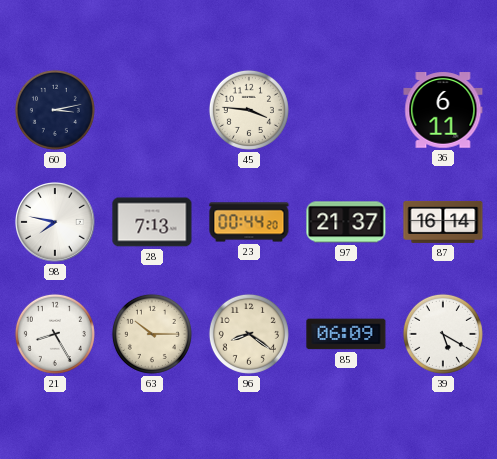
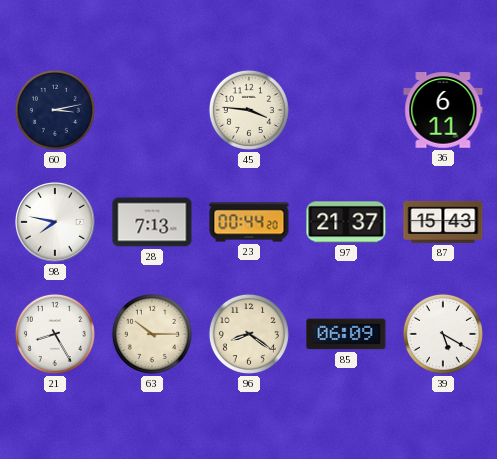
87: 16:14 -> 15:43
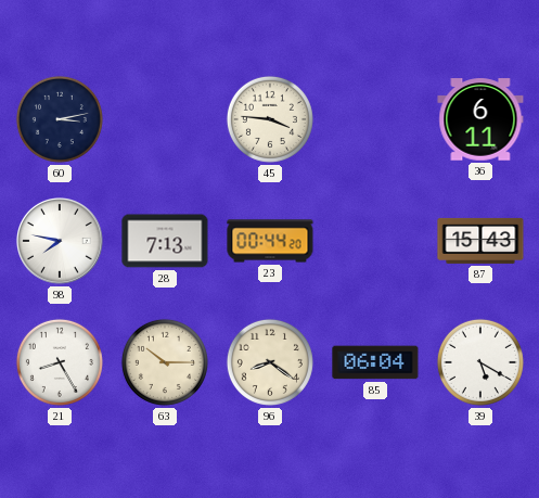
97: 21:37 -> none
85: 06:09 -> 06:04
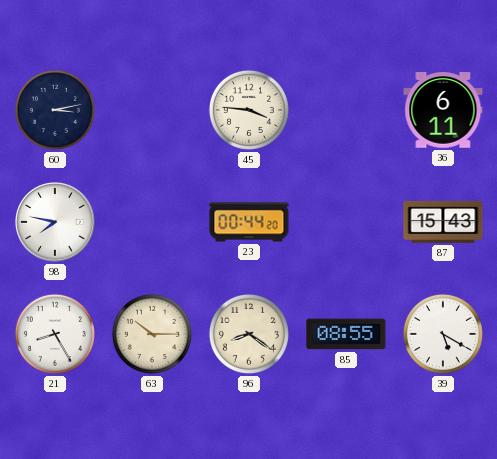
28: 7:13 -> none
85: 06:04 -> 08:55
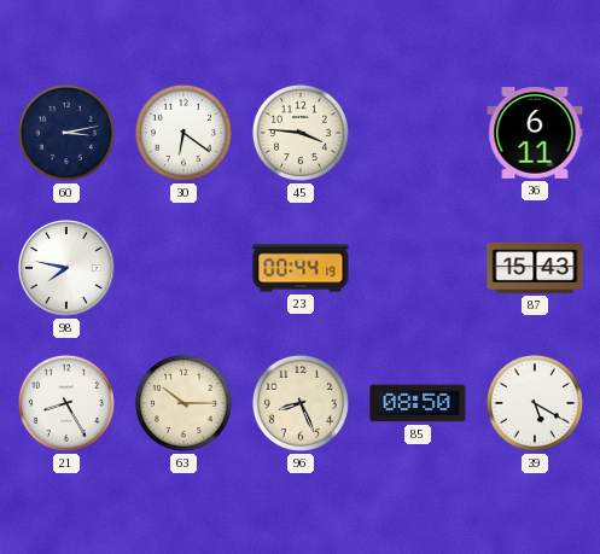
30: none -> 6:21
23: 00:44:20 -> 00:44:19
96: 8:21 -> 8:26
85: 08:55 -> 08:50
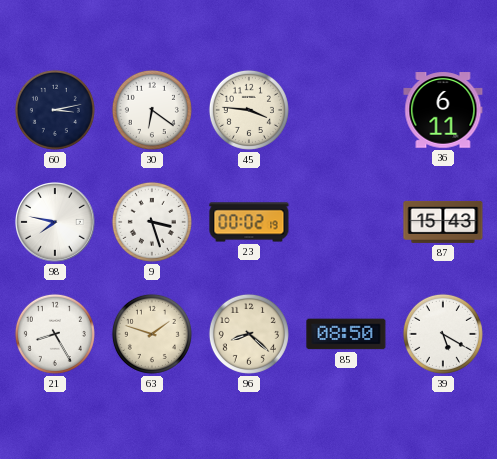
9: none -> 3:27
23: 00:44 -> 00:02
63: 10:15 -> 1:48
96: 8:26 -> 8:22
